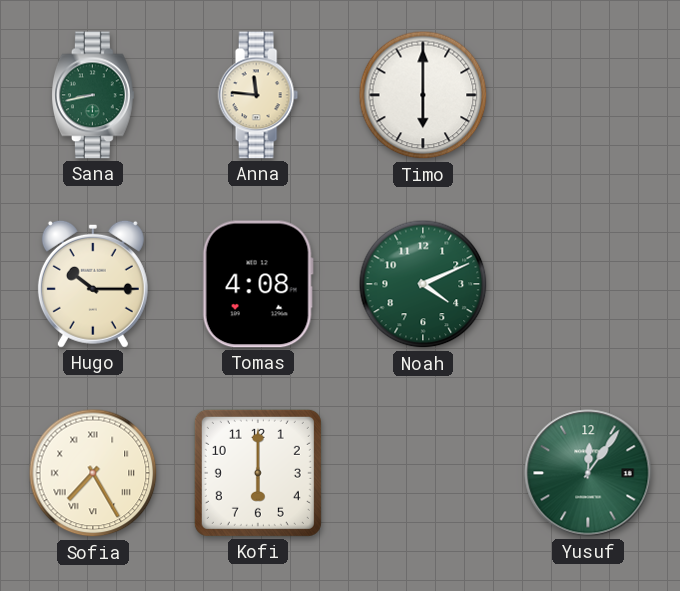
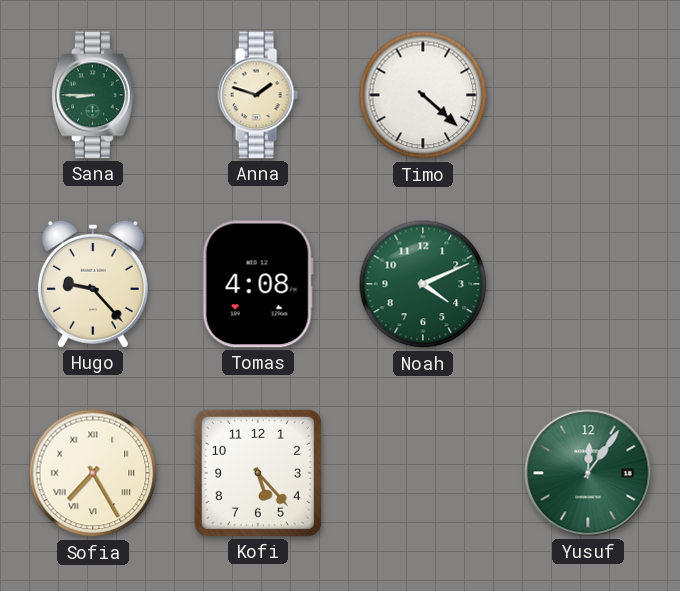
Sana: 8:43 -> 8:45
Anna: 11:46 -> 1:48
Timo: 6:00 -> 4:22
Hugo: 10:15 -> 9:23
Kofi: 6:00 -> 5:23
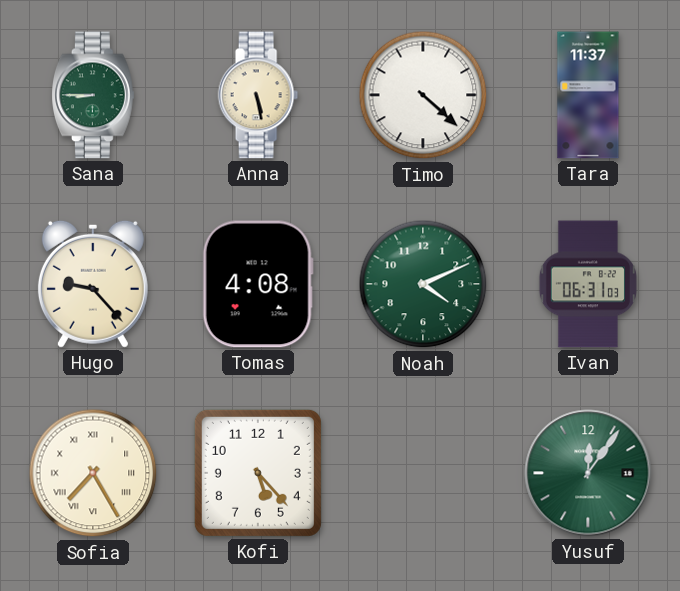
Anna: 1:48 -> 5:28
Tara: none -> 11:37
Ivan: none -> 06:31
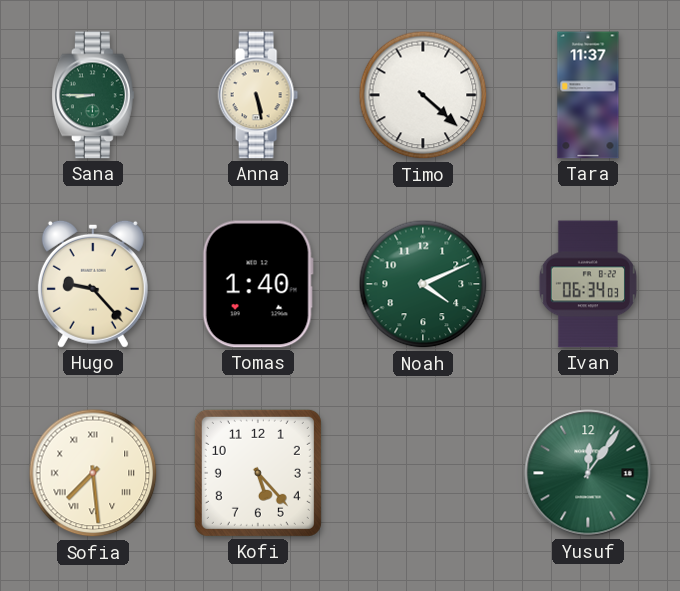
Tomas: 4:08 -> 1:40
Ivan: 06:31 -> 06:34
Sofia: 7:25 -> 7:29
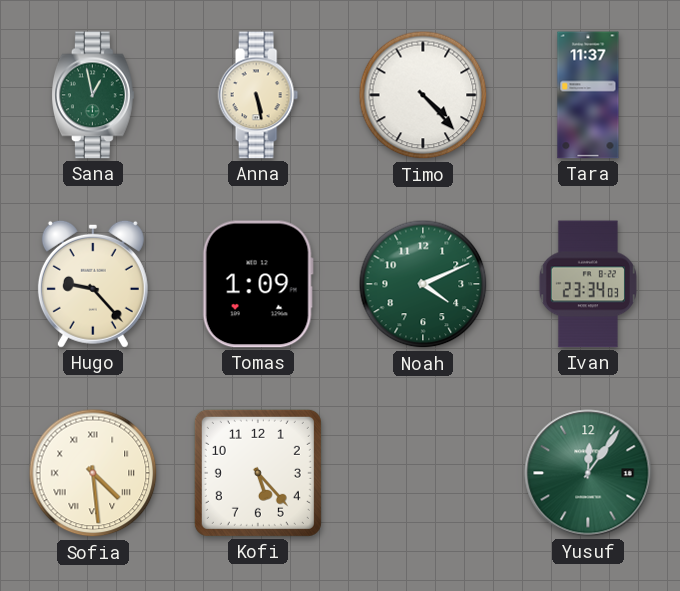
Sana: 8:45 -> 12:58
Timo: 4:22 -> 4:23
Tomas: 1:40 -> 1:09
Ivan: 06:34 -> 23:34
Sofia: 7:29 -> 4:29
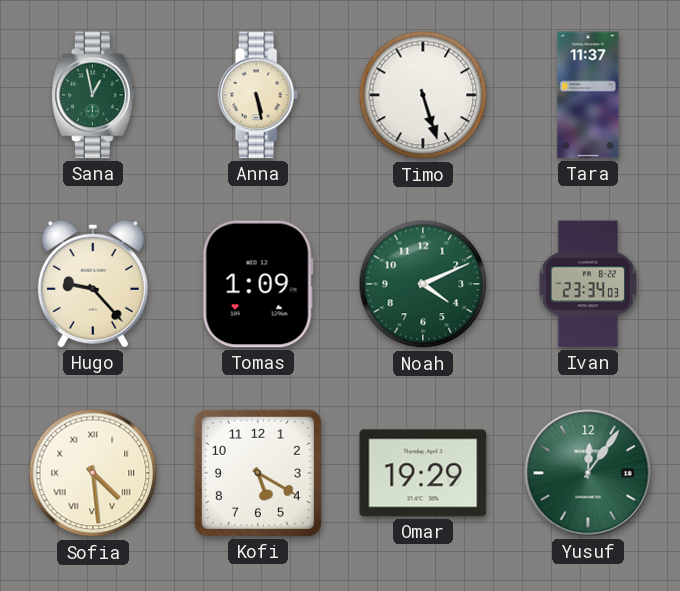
Timo: 4:23 -> 5:27
Kofi: 5:23 -> 5:20
Omar: none -> 19:29
